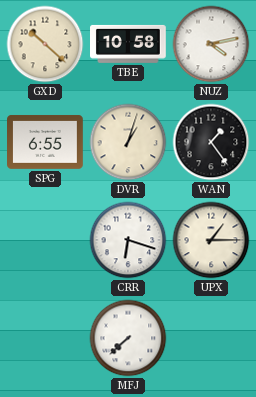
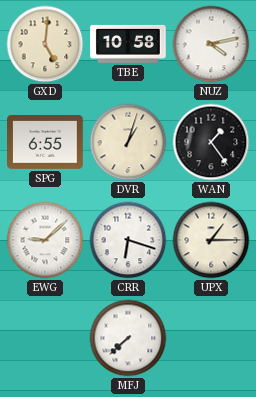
GXD: 10:22 -> 5:01
EWG: none -> 9:08
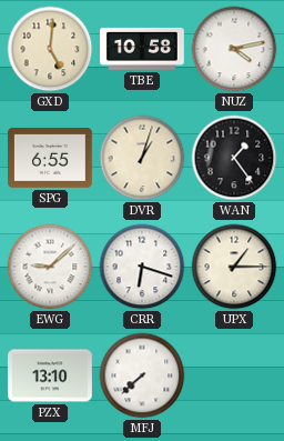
PZX: none -> 13:10
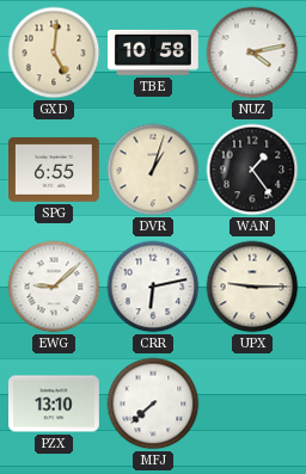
CRR: 6:18 -> 6:13
UPX: 1:15 -> 9:15
